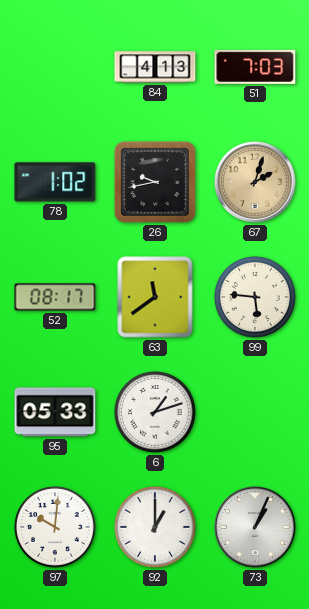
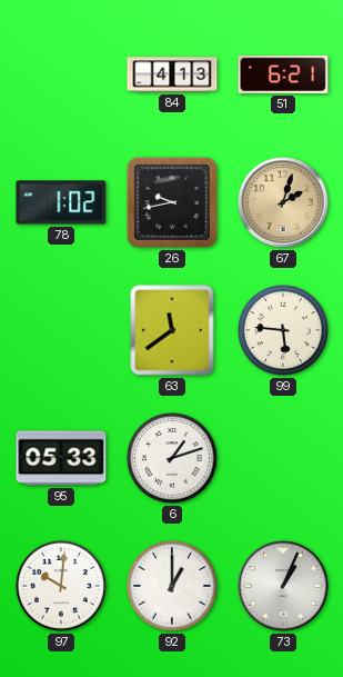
51: 7:03 -> 6:21
52: 08:17 -> none
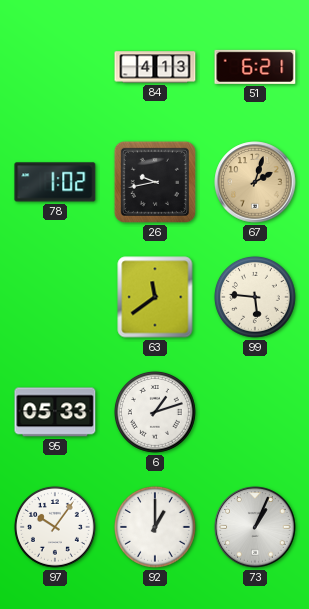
97: 10:01 -> 10:06
